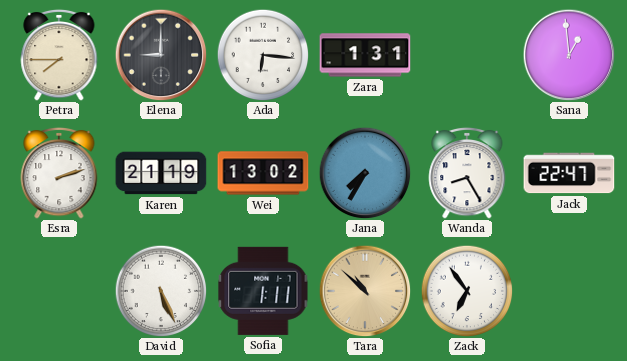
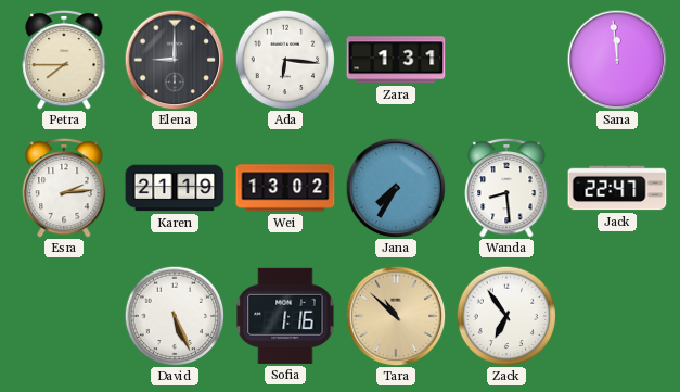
Sana: 12:59 -> 11:59
Esra: 2:12 -> 2:14
Wanda: 8:25 -> 8:29
Sofia: 1:11 -> 1:16
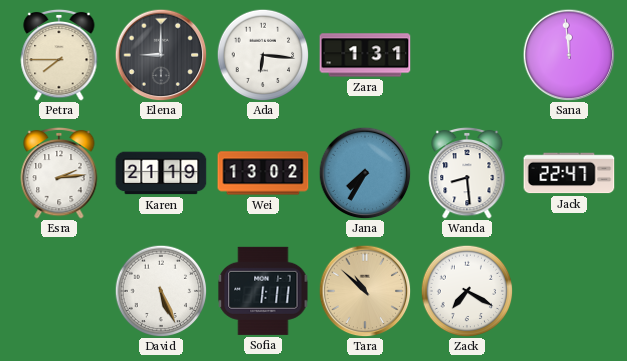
Sofia: 1:16 -> 1:11
Zack: 6:54 -> 7:20
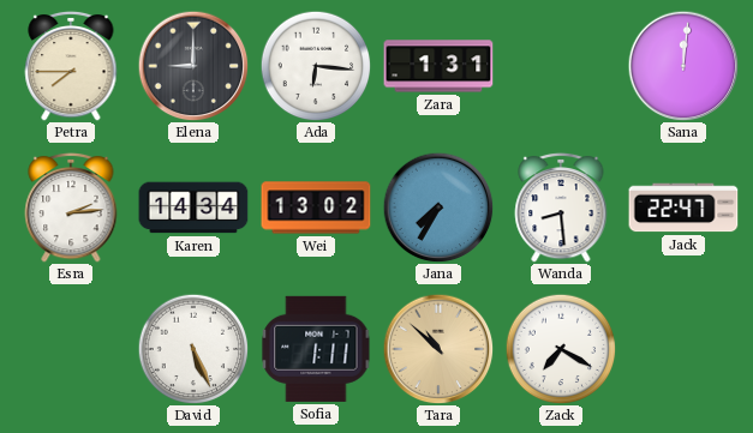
Sana: 11:59 -> 12:01
Karen: 21:19 -> 14:34
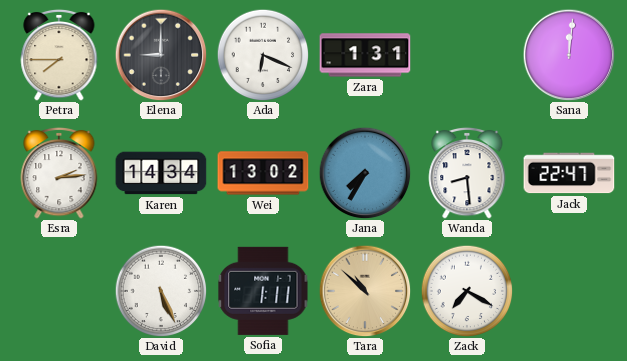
Ada: 6:16 -> 6:19
